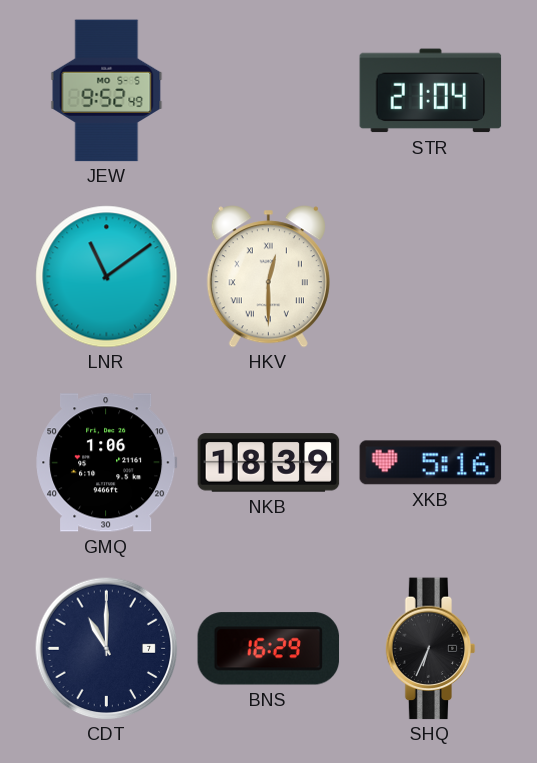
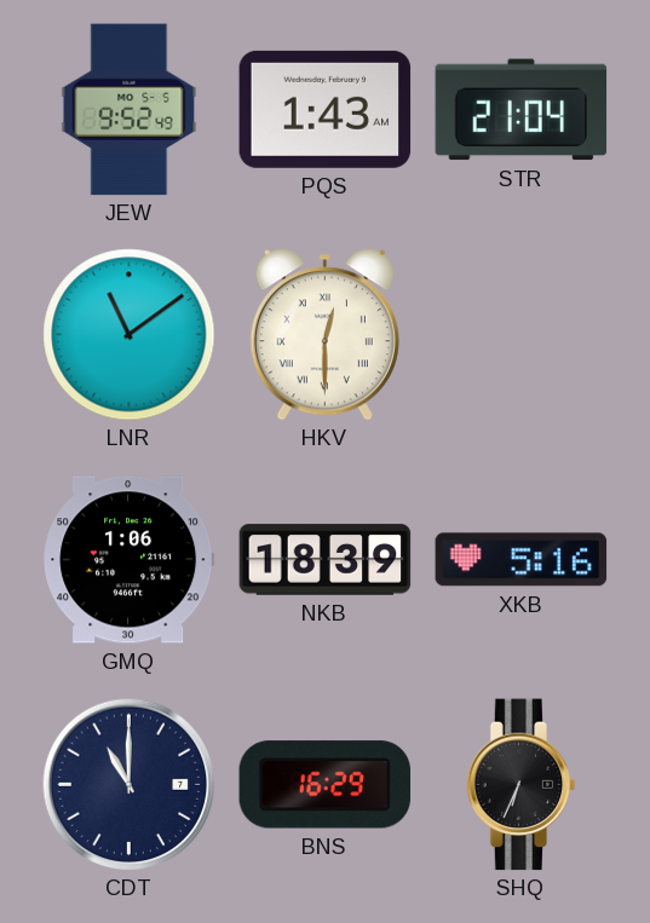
PQS: none -> 1:43
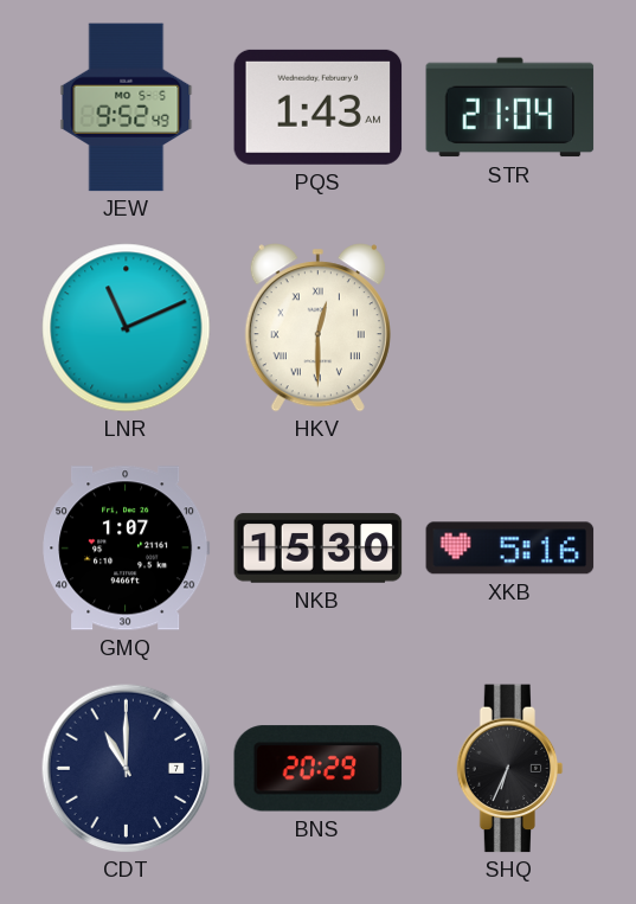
LNR: 11:09 -> 11:11
GMQ: 1:06 -> 1:07
NKB: 18:39 -> 15:30
BNS: 16:29 -> 20:29
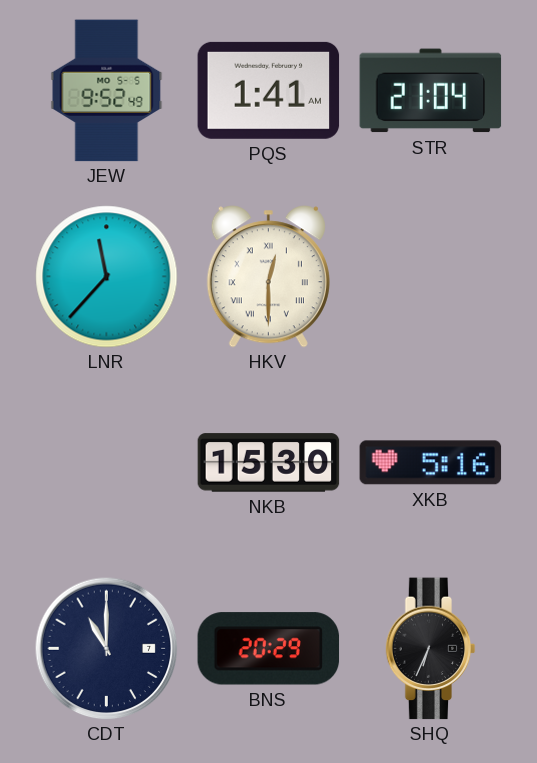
PQS: 1:43 -> 1:41
LNR: 11:11 -> 11:37
GMQ: 1:07 -> none
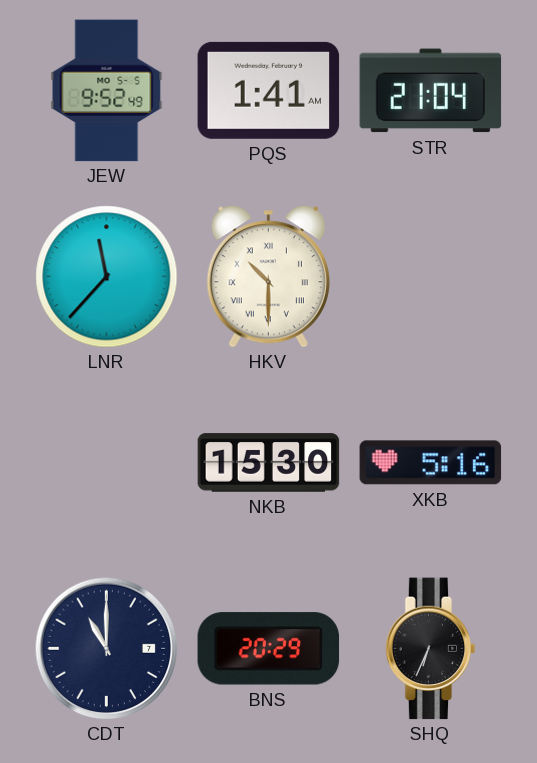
HKV: 12:30 -> 10:30
